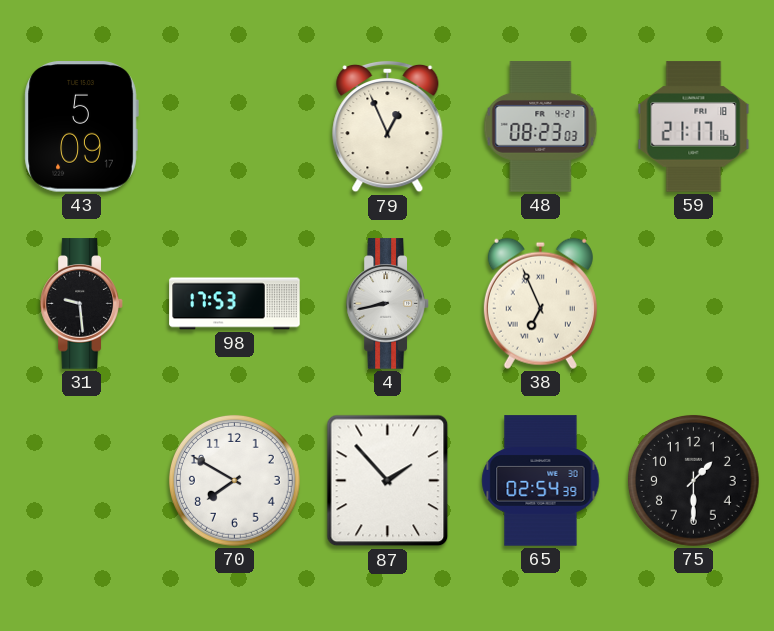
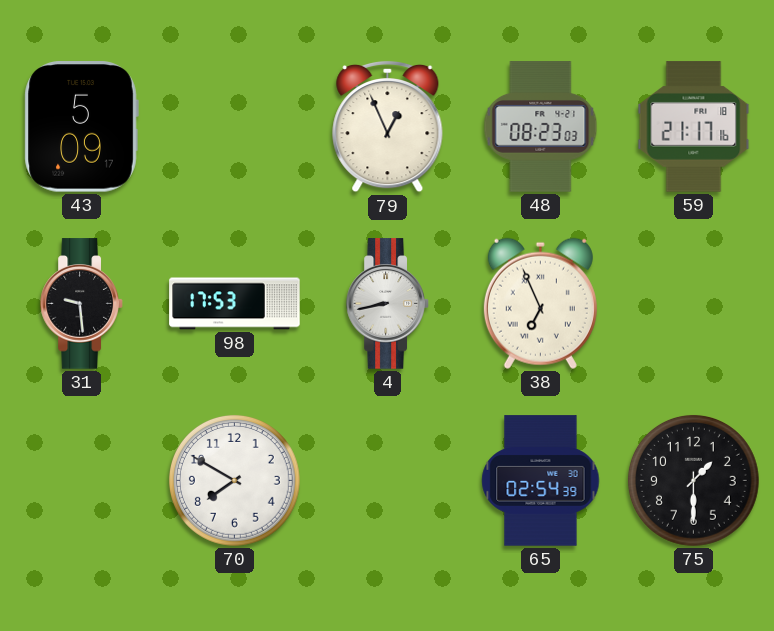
87: 1:53 -> none
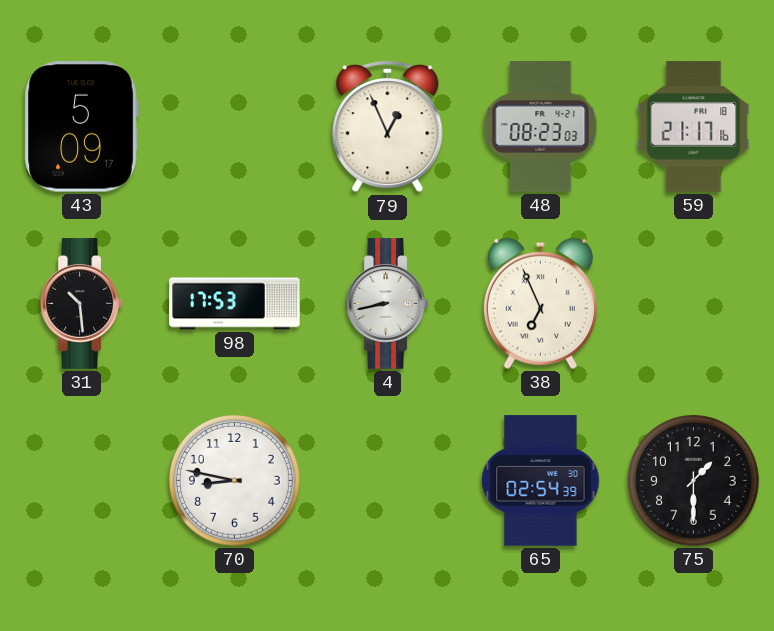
31: 9:29 -> 10:29
70: 7:50 -> 8:47
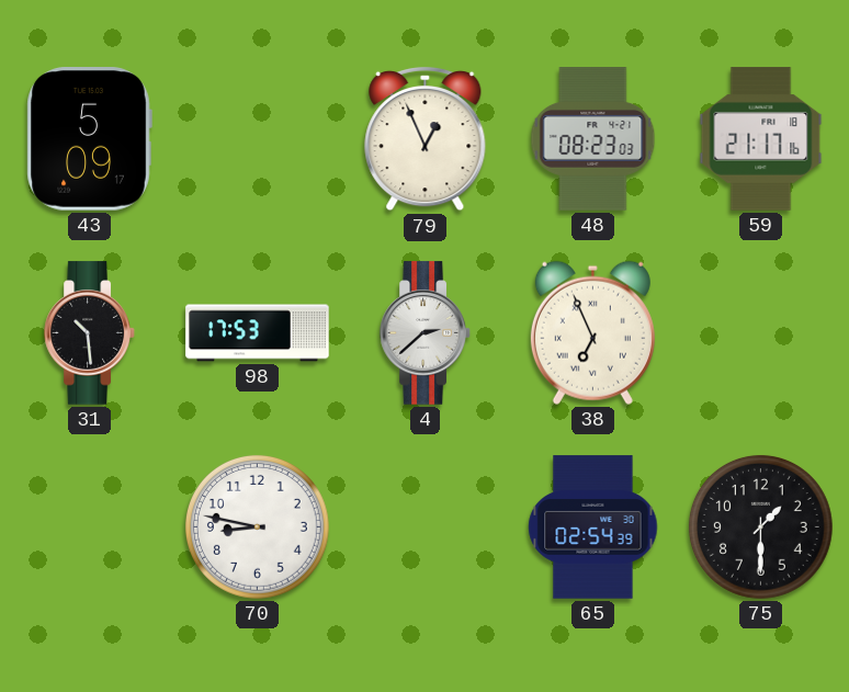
4: 8:43 -> 2:38
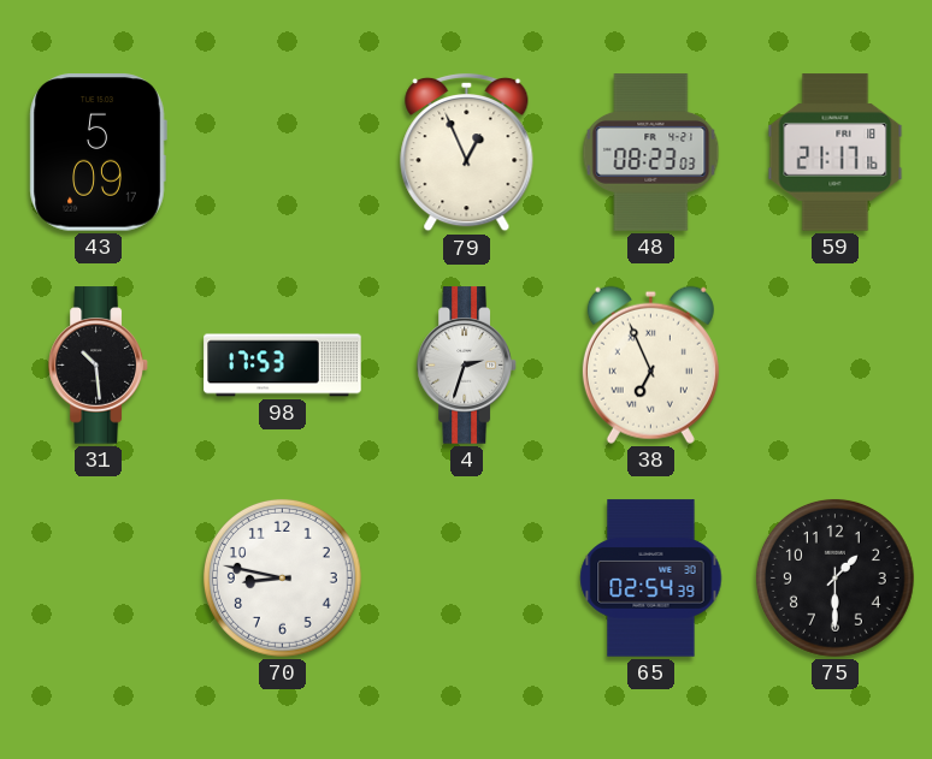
4: 2:38 -> 2:33
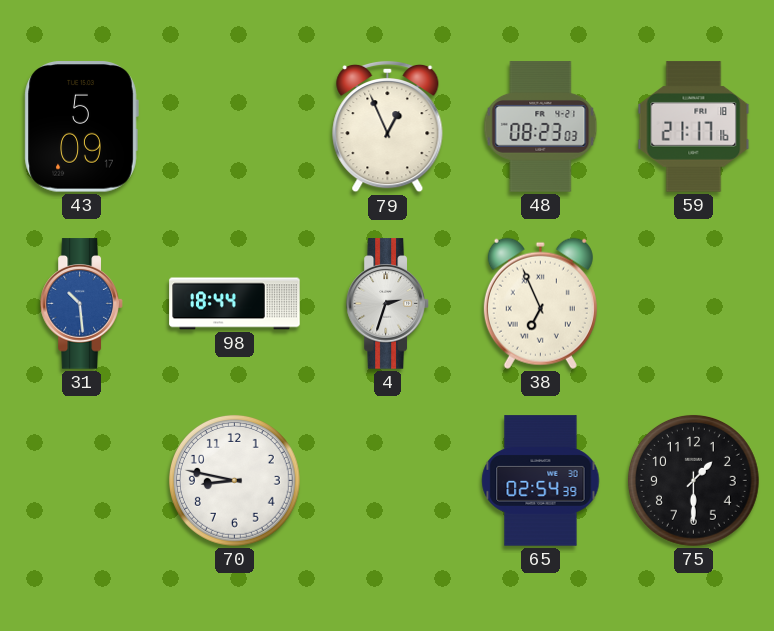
31 dial: black -> blue
98: 17:53 -> 18:44
